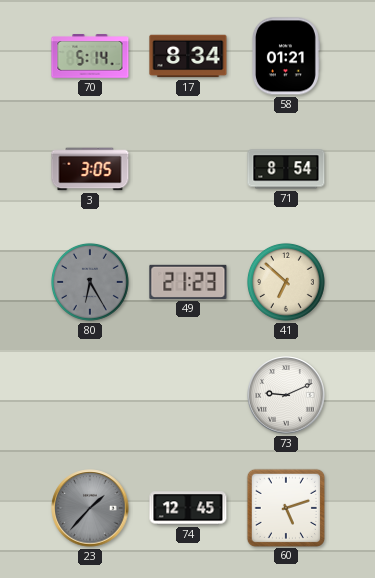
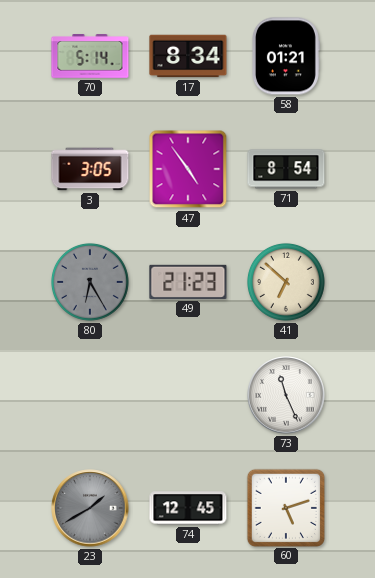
47: none -> 4:54
73: 9:11 -> 11:26
23: 1:37 -> 1:40
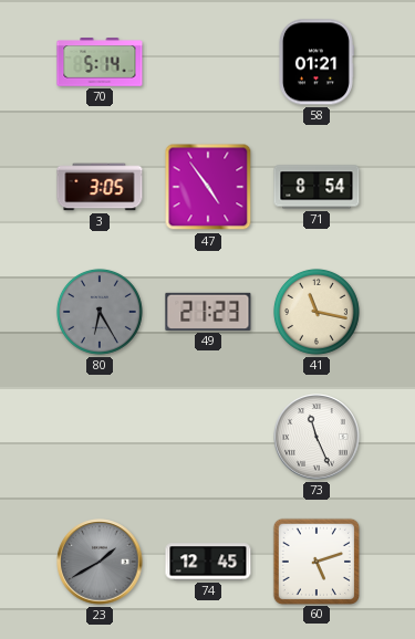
17: 8:34 -> none
41: 6:52 -> 11:17
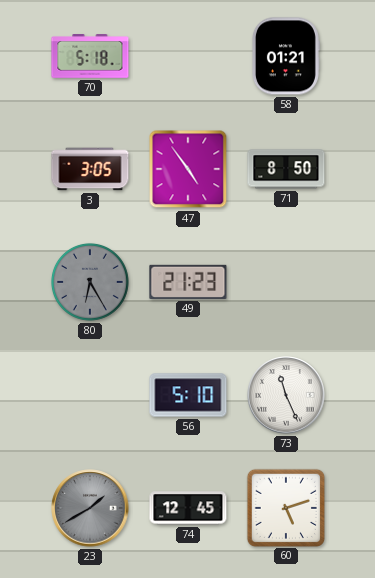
70: 5:14 -> 5:18
71: 8:54 -> 8:50
41: 11:17 -> none
56: none -> 5:10
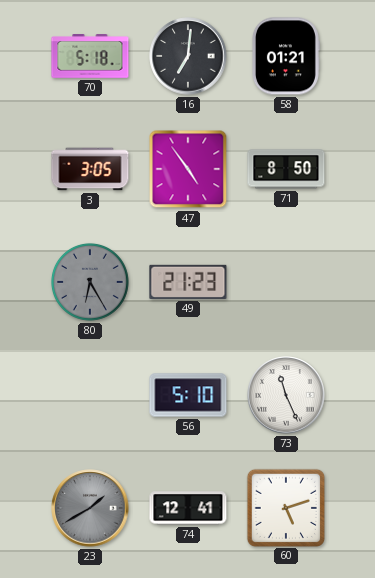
16: none -> 7:01
74: 12:45 -> 12:41
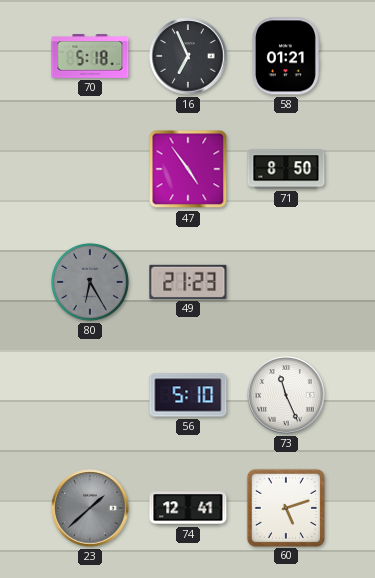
16: 7:01 -> 6:56
3: 3:05 -> none
23: 1:40 -> 1:38
